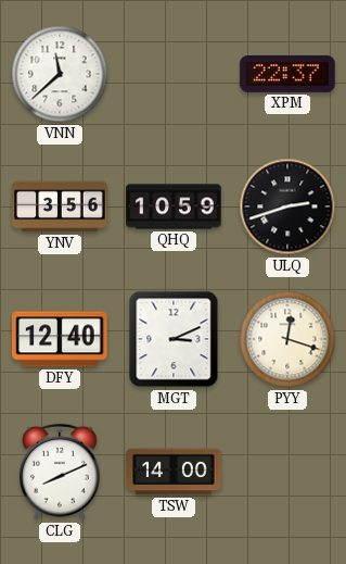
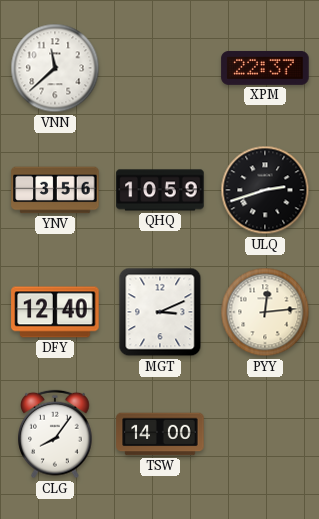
PYY: 12:18 -> 12:14
CLG: 8:11 -> 8:06
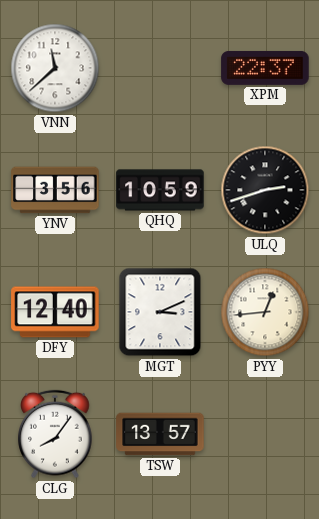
PYY: 12:14 -> 12:44
TSW: 14:00 -> 13:57
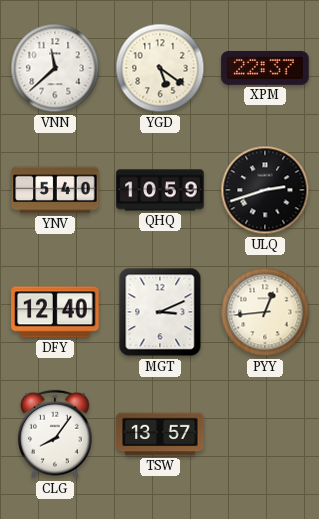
YGD: none -> 5:21
YNV: 3:56 -> 5:40
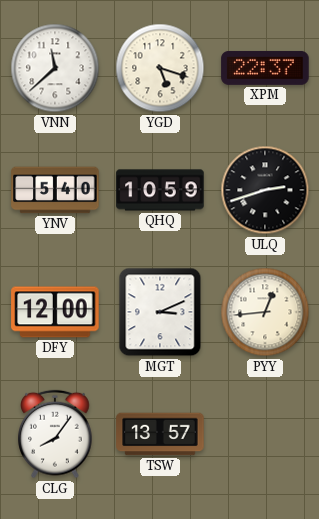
YGD: 5:21 -> 5:18
DFY: 12:40 -> 12:00
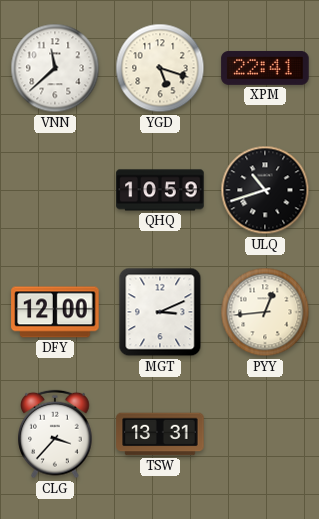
XPM: 22:37 -> 22:41
YNV: 5:40 -> none
ULQ: 2:42 -> 10:42
CLG: 8:06 -> 3:37
TSW: 13:57 -> 13:31
